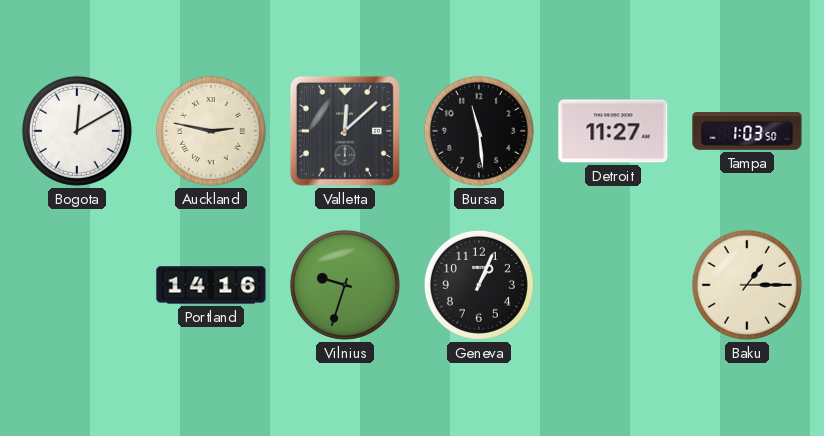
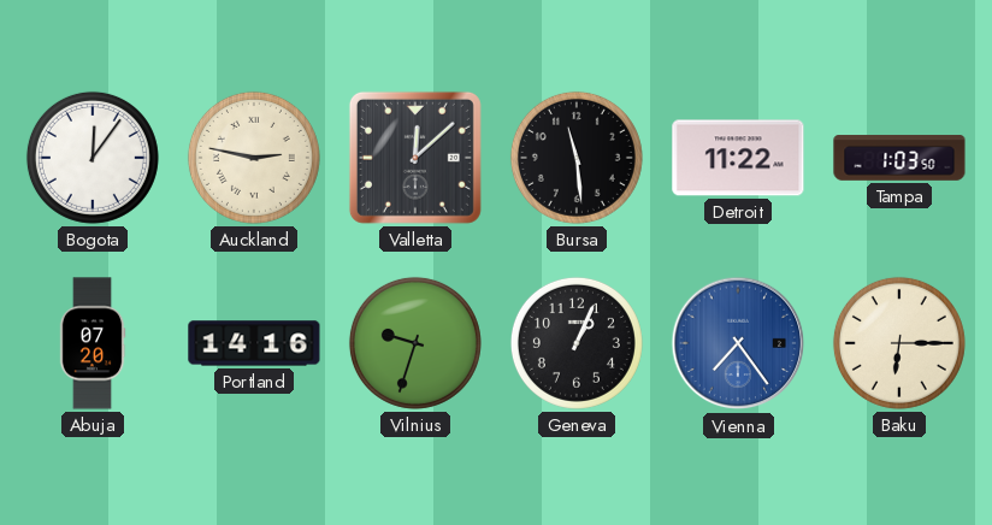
Bogota: 12:10 -> 12:06
Detroit: 11:27 -> 11:22
Abuja: none -> 07:20
Vienna: none -> 7:24
Baku: 1:15 -> 6:15
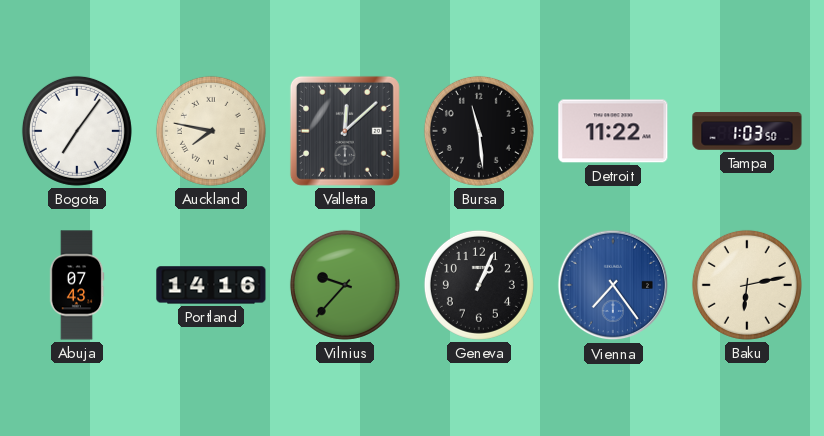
Bogota: 12:06 -> 7:06
Auckland: 2:47 -> 7:47
Abuja: 07:20 -> 07:43
Vilnius: 9:33 -> 9:37
Baku: 6:15 -> 6:13
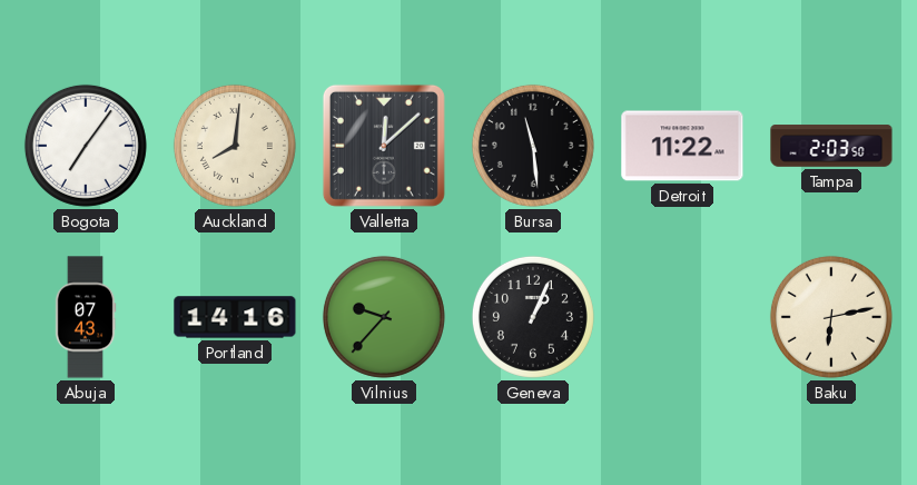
Auckland: 7:47 -> 8:01
Tampa: 1:03 -> 2:03
Vienna: 7:24 -> none
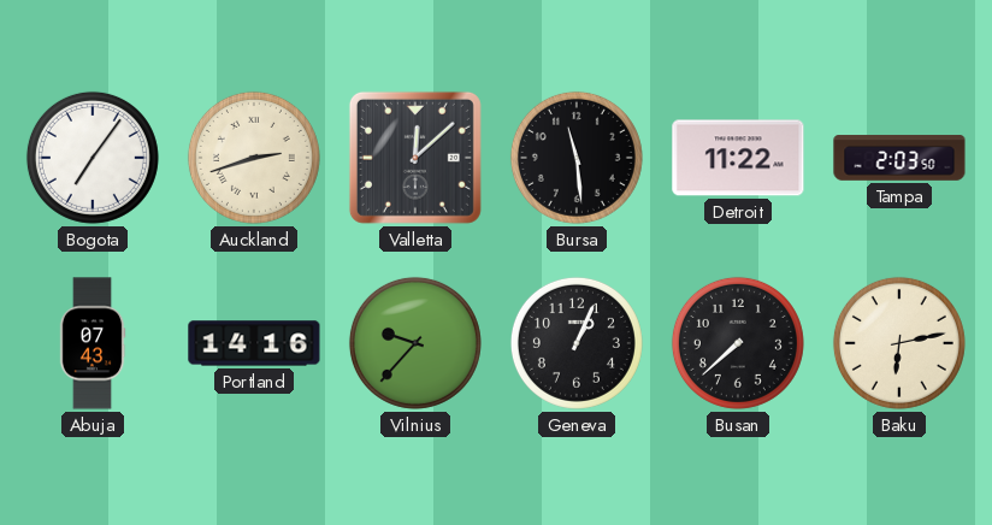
Auckland: 8:01 -> 2:42
Busan: none -> 7:38
